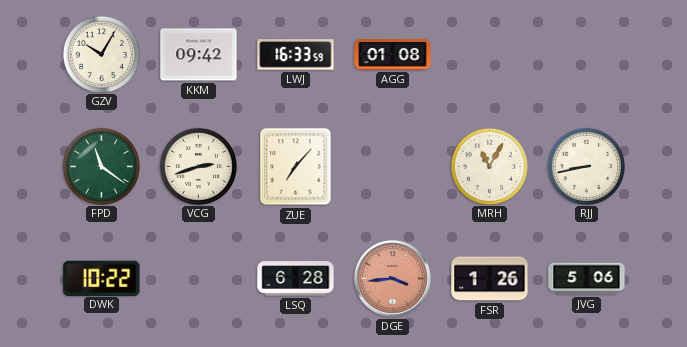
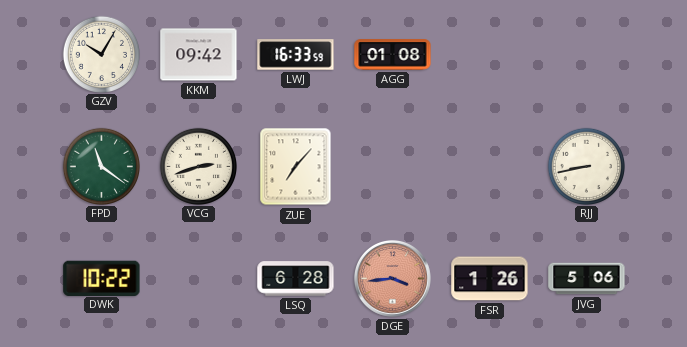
MRH: 11:05 -> none
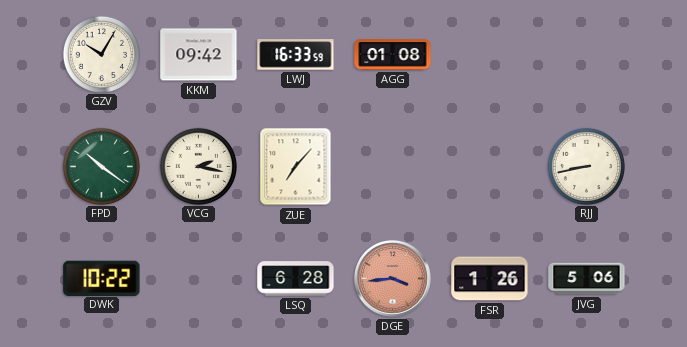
FPD: 11:21 -> 10:21
VCG: 2:42 -> 2:17
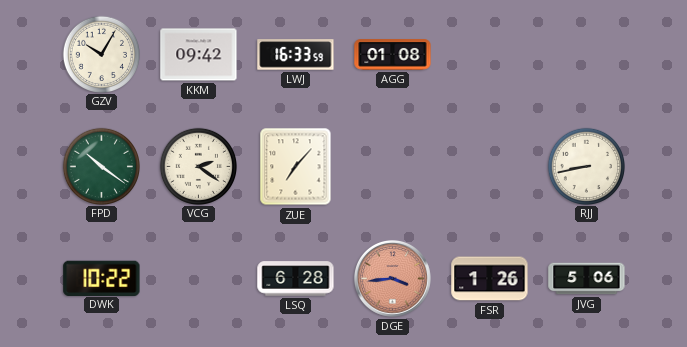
VCG: 2:17 -> 2:21
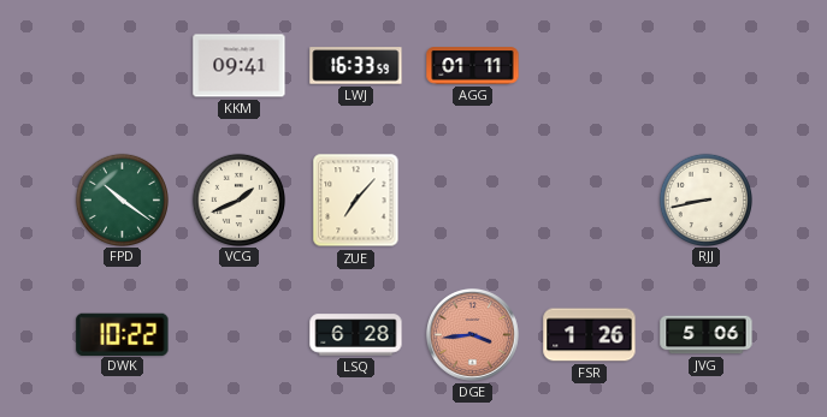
GZV: 10:05 -> none
KKM: 09:42 -> 09:41
AGG: 01:08 -> 01:11
VCG: 2:21 -> 1:41
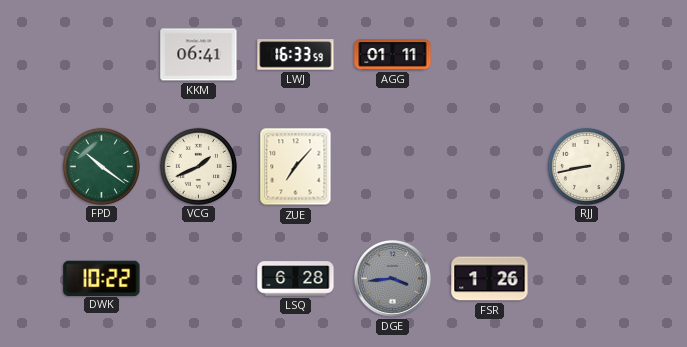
KKM: 09:41 -> 06:41
DGE dial: salmon -> grey
JVG: 5:06 -> none
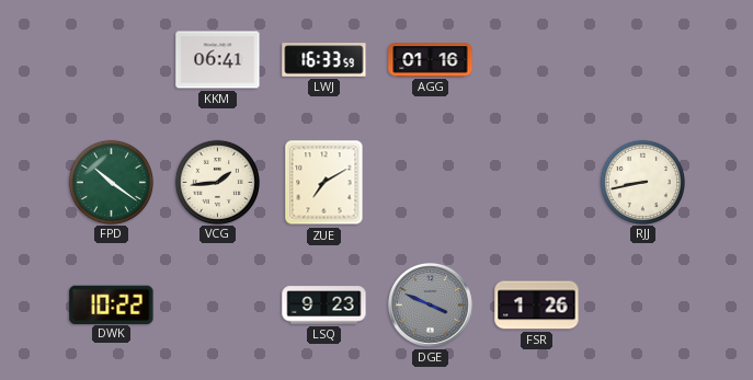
AGG: 01:11 -> 01:16
VCG: 1:41 -> 1:44
ZUE: 7:07 -> 7:10
LSQ: 6:28 -> 9:23
DGE: 3:44 -> 3:49
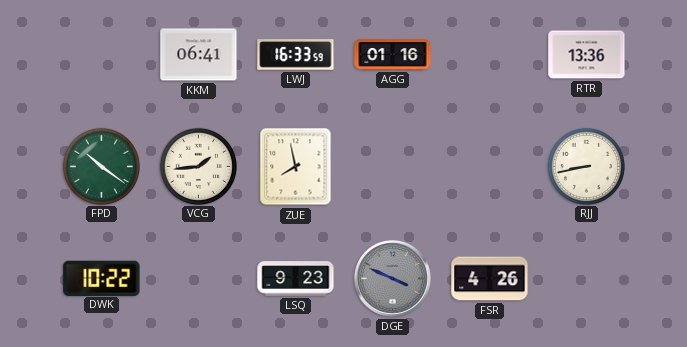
RTR: none -> 13:36
ZUE: 7:10 -> 7:58
FSR: 1:26 -> 4:26
